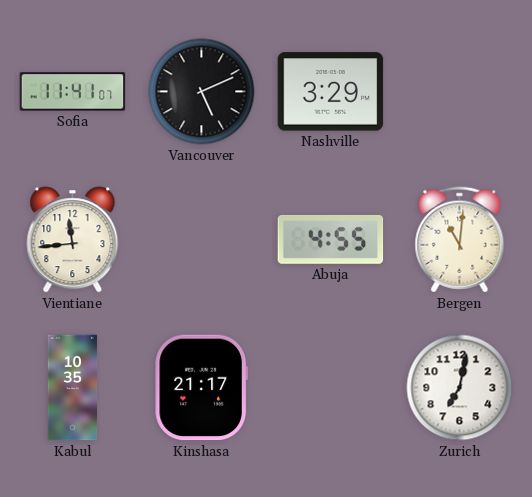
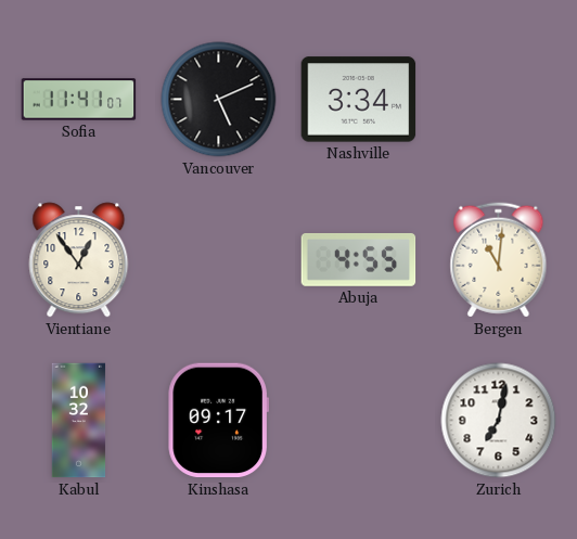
Nashville: 3:29 -> 3:34
Vientiane: 11:44 -> 12:54
Kabul: 10:35 -> 10:32
Kinshasa: 21:17 -> 09:17
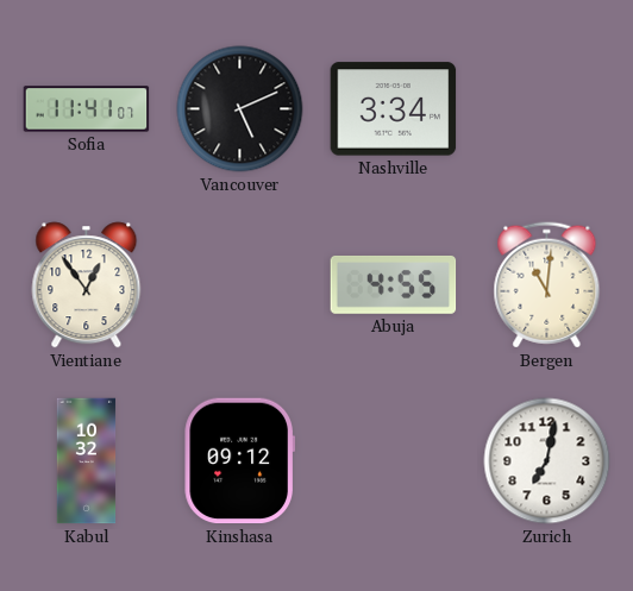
Kinshasa: 09:17 -> 09:12
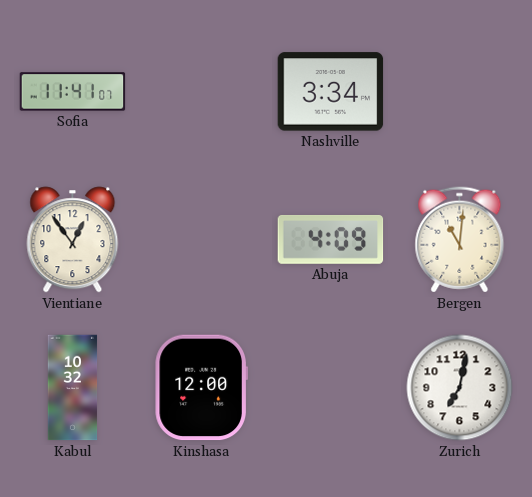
Vancouver: 5:11 -> none
Abuja: 4:55 -> 4:09
Kinshasa: 09:12 -> 12:00
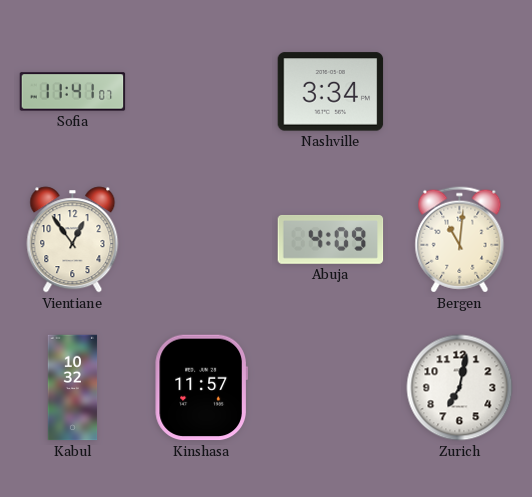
Kinshasa: 12:00 -> 11:57
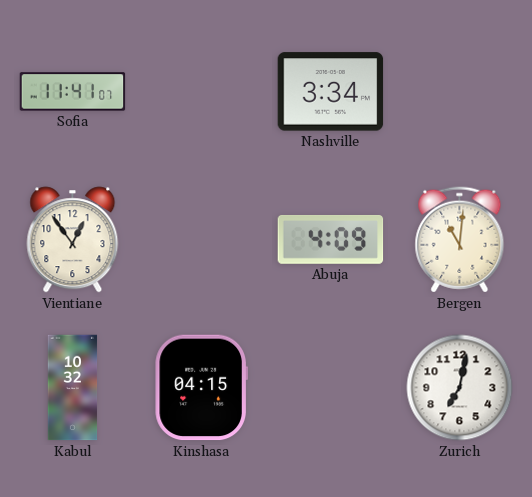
Kinshasa: 11:57 -> 04:15
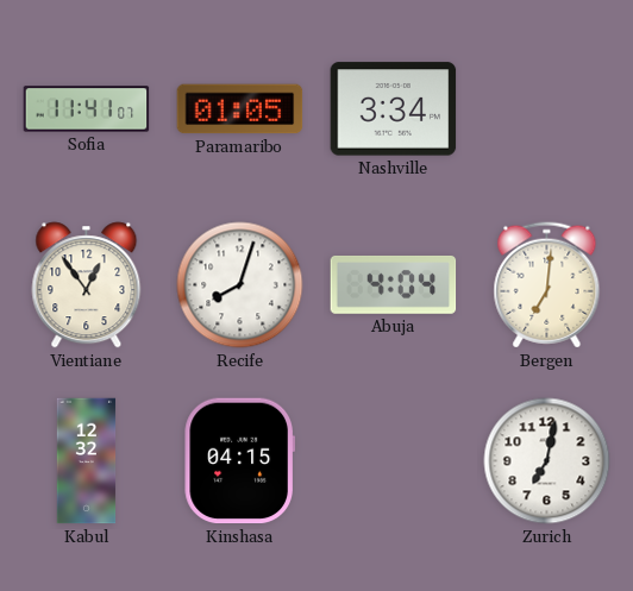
Paramaribo: none -> 01:05
Recife: none -> 8:03
Abuja: 4:09 -> 4:04
Bergen: 11:01 -> 7:01
Kabul: 10:32 -> 12:32
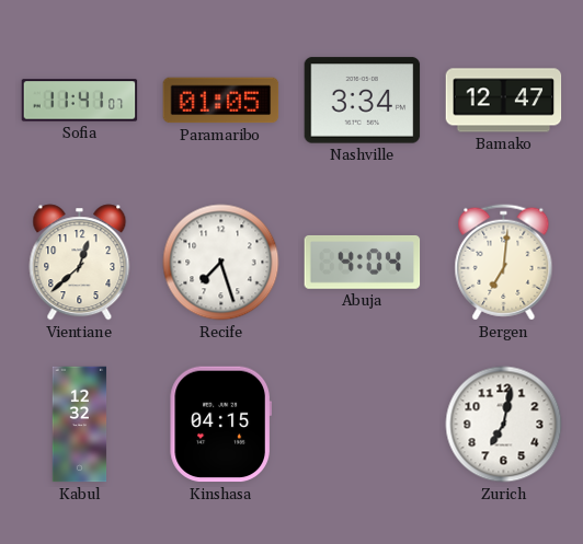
Bamako: none -> 12:47
Vientiane: 12:54 -> 12:38
Recife: 8:03 -> 7:27
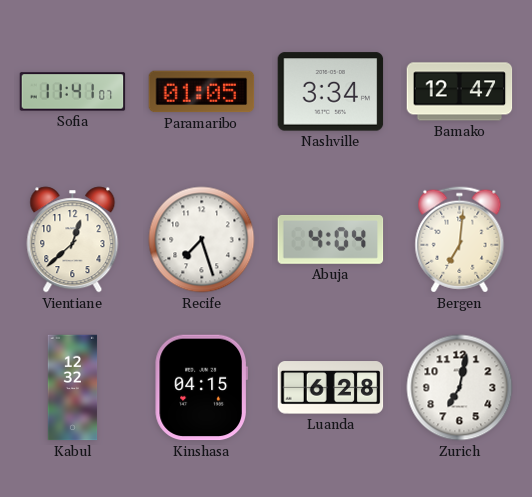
Luanda: none -> 6:28
